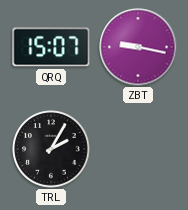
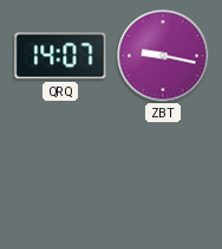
QRQ: 15:07 -> 14:07
TRL: 2:05 -> none
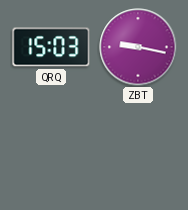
QRQ: 14:07 -> 15:03
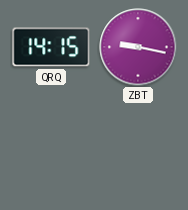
QRQ: 15:03 -> 14:15
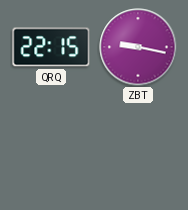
QRQ: 14:15 -> 22:15
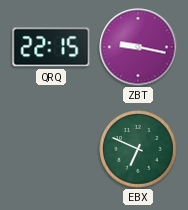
EBX: none -> 6:49
